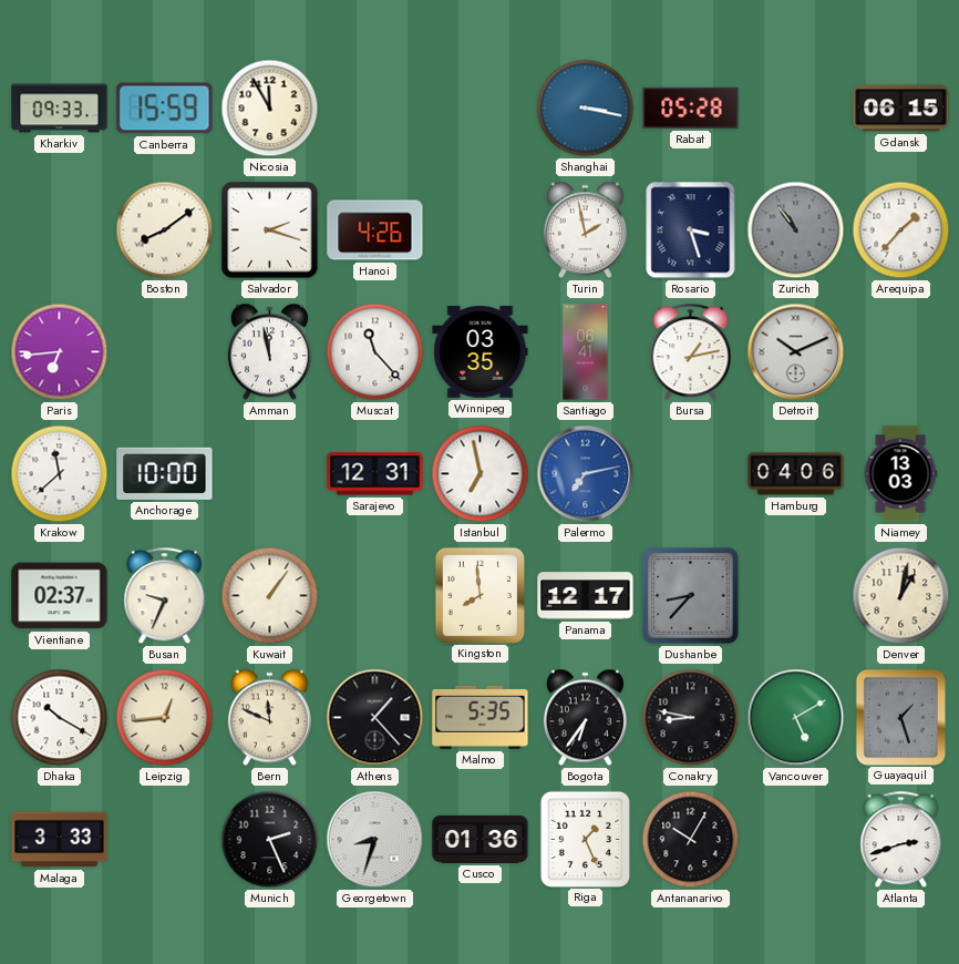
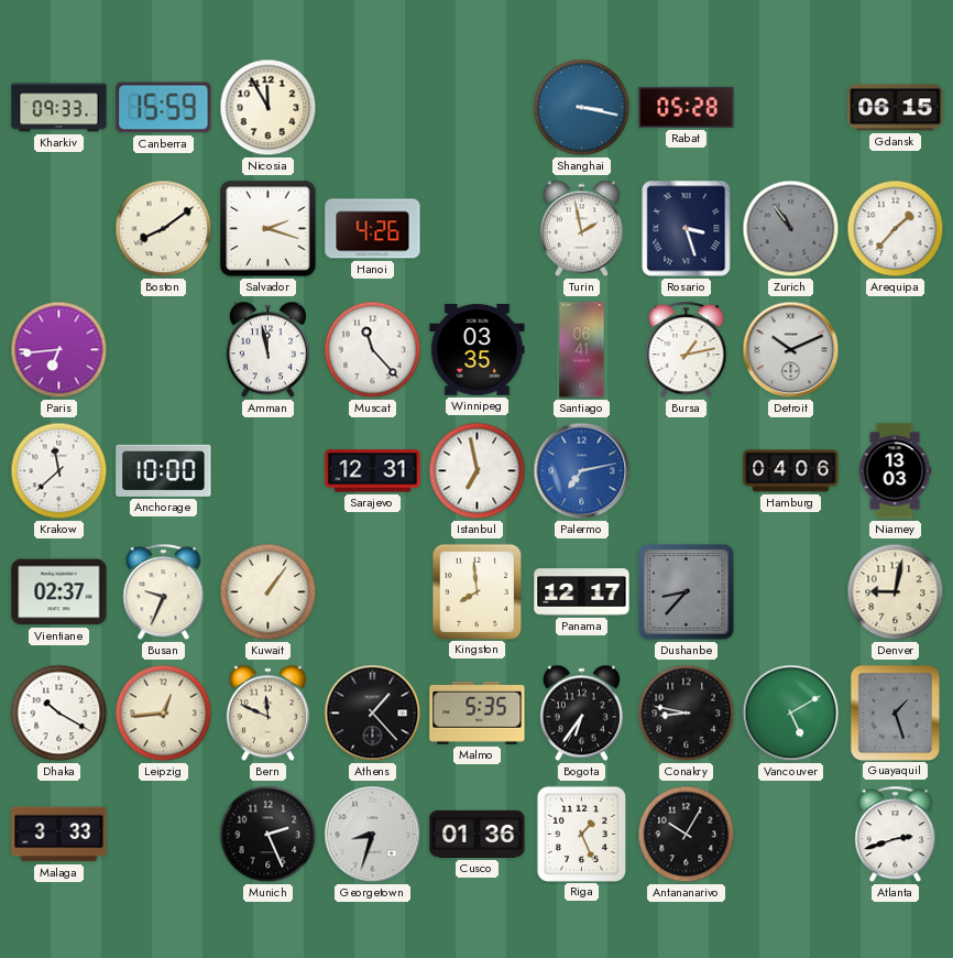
Denver: 1:02 -> 9:02
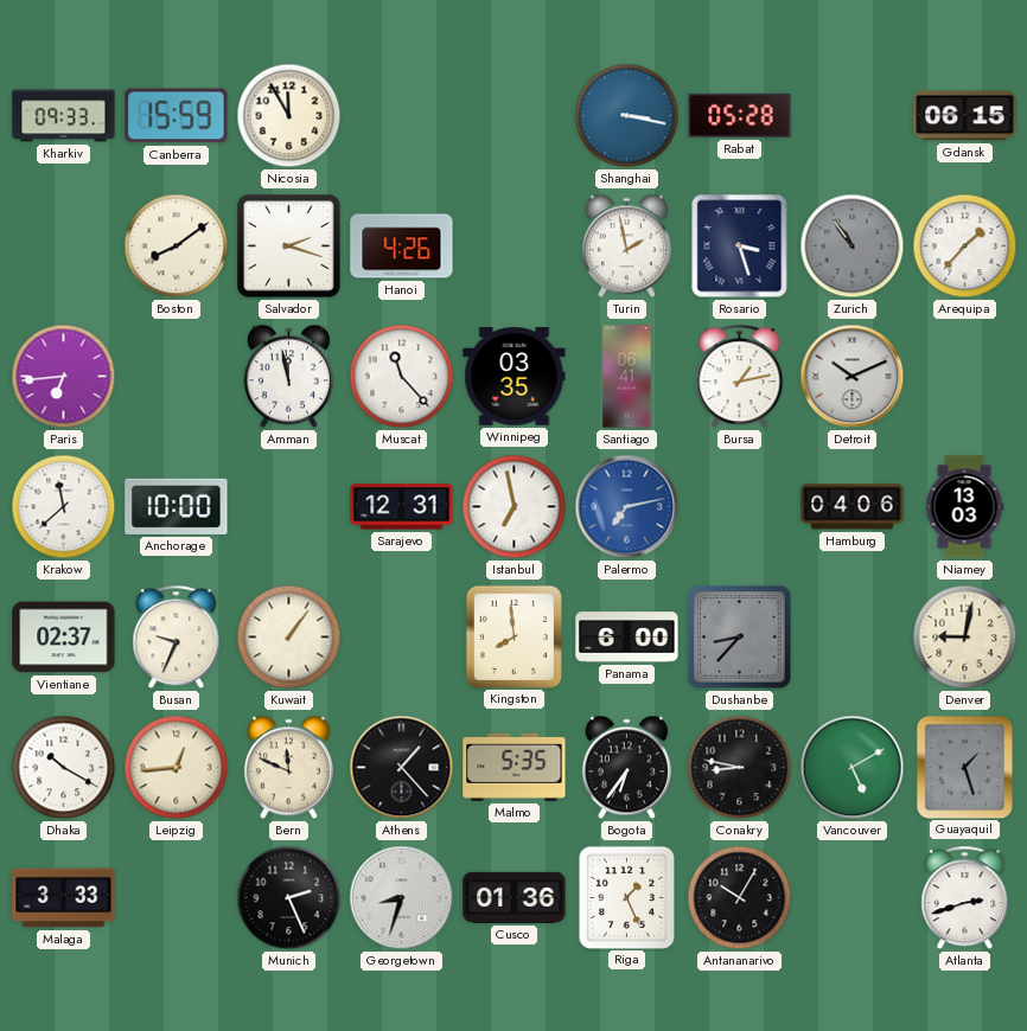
Panama: 12:17 -> 6:00
